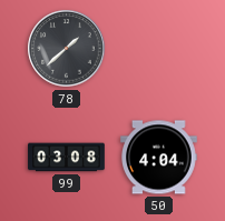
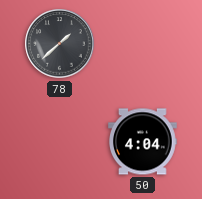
99: 03:08 -> none
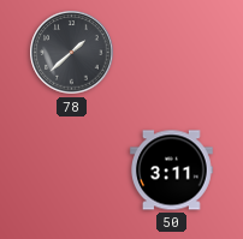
50: 4:04 -> 3:11
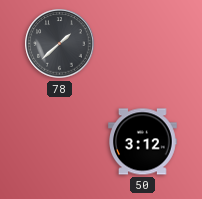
50: 3:11 -> 3:12
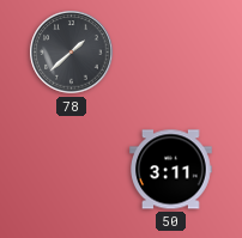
50: 3:12 -> 3:11
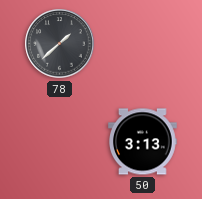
50: 3:11 -> 3:13
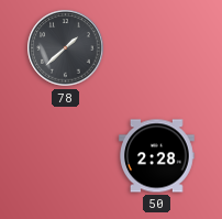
50: 3:13 -> 2:28
